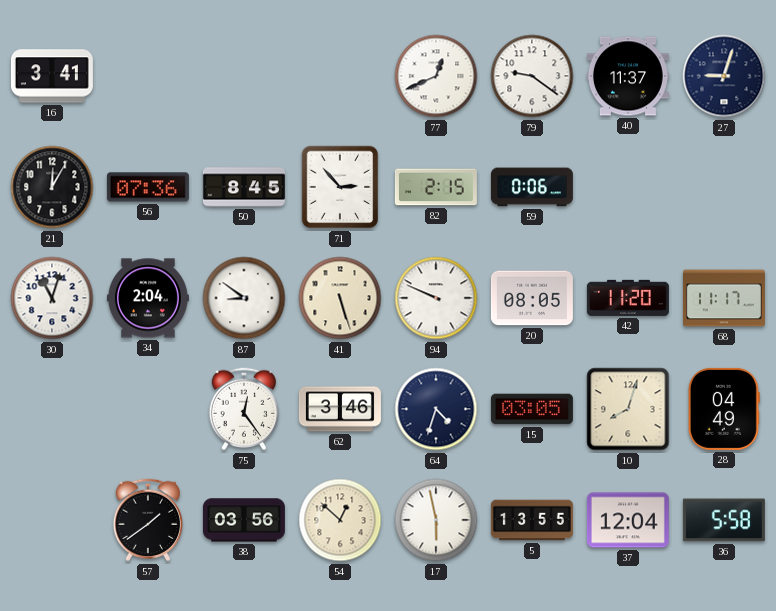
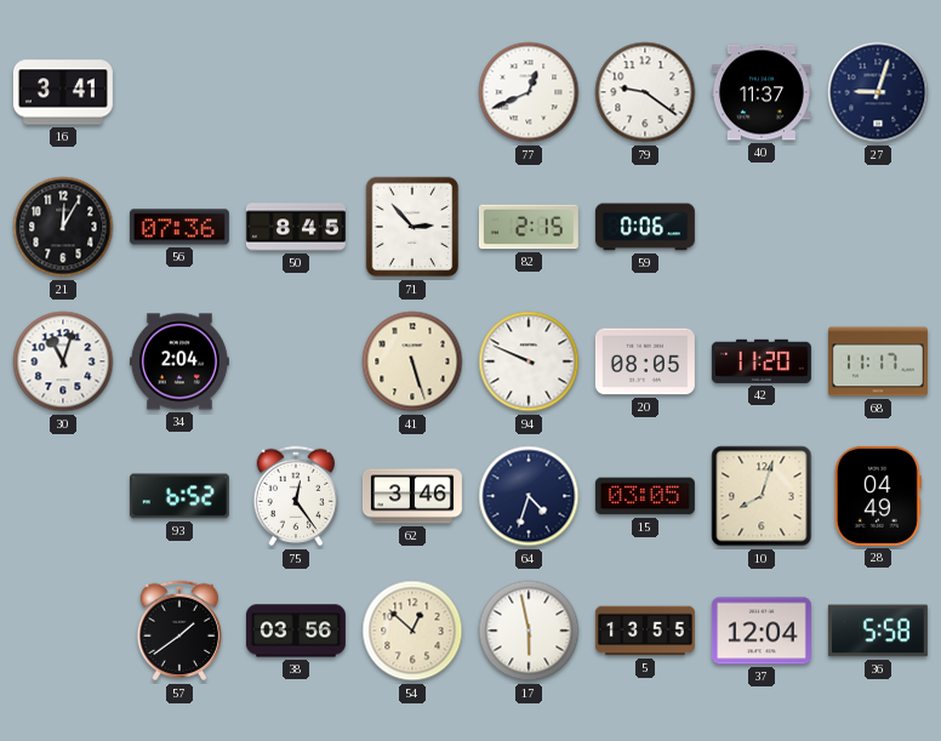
87: 8:51 -> none
93: none -> 6:52
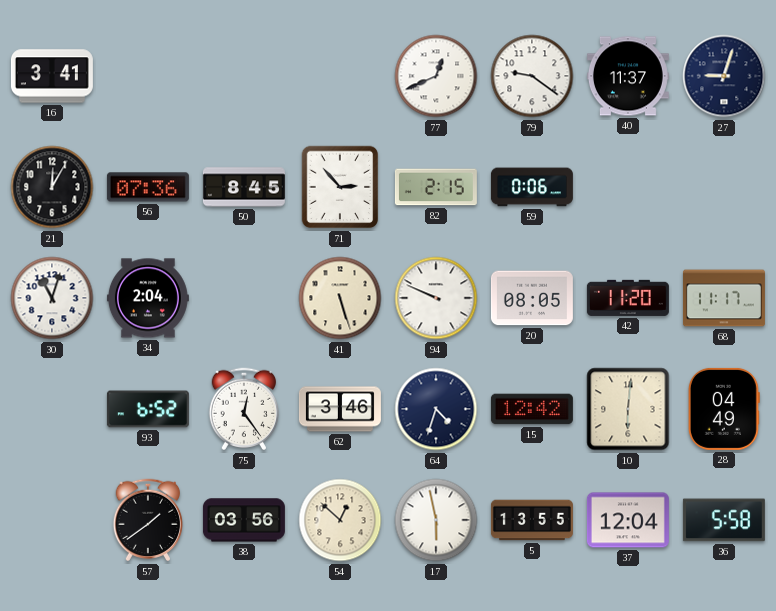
15: 03:05 -> 12:42
10: 8:03 -> 6:01
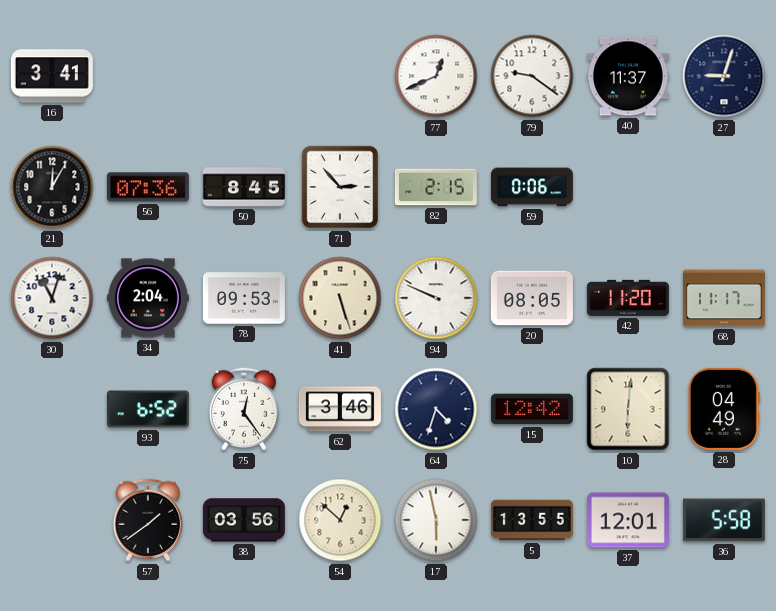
78: none -> 09:53
37: 12:04 -> 12:01
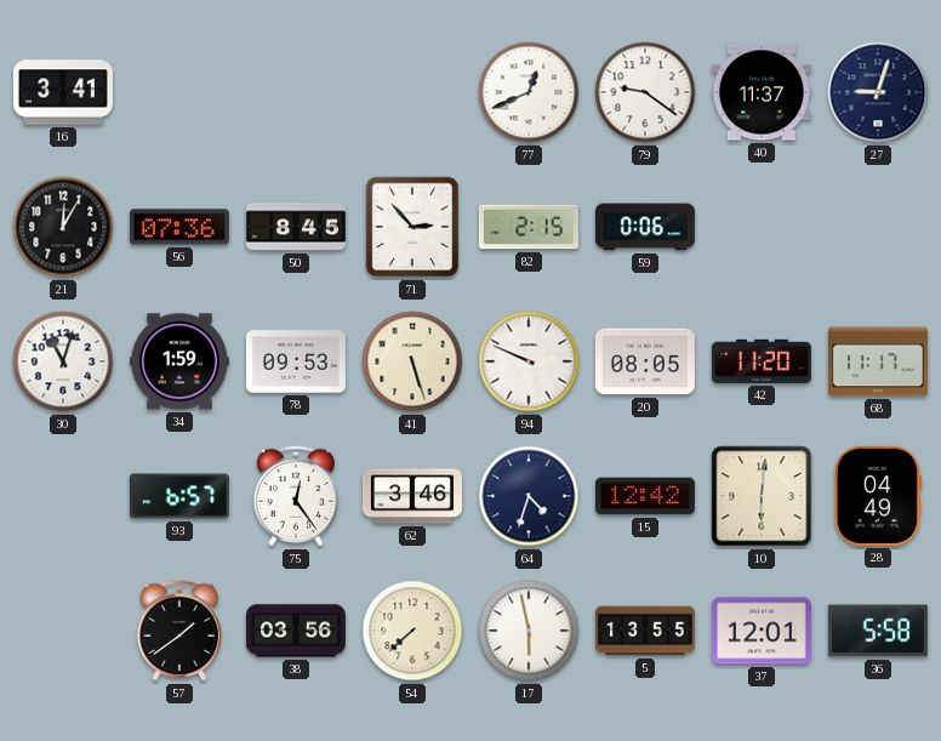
34: 2:04 -> 1:59
93: 6:52 -> 6:57
54: 12:52 -> 7:38
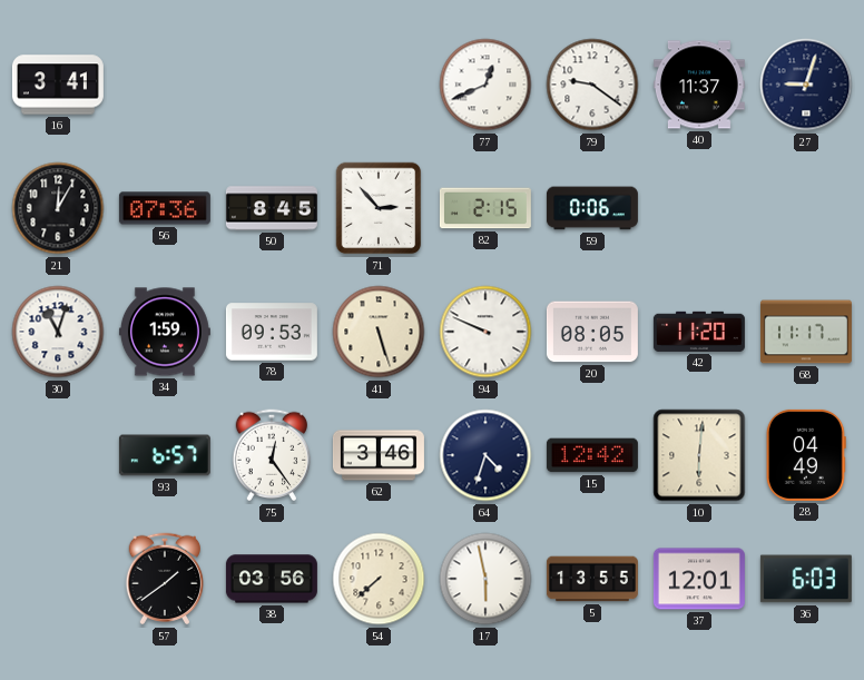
36: 5:58 -> 6:03
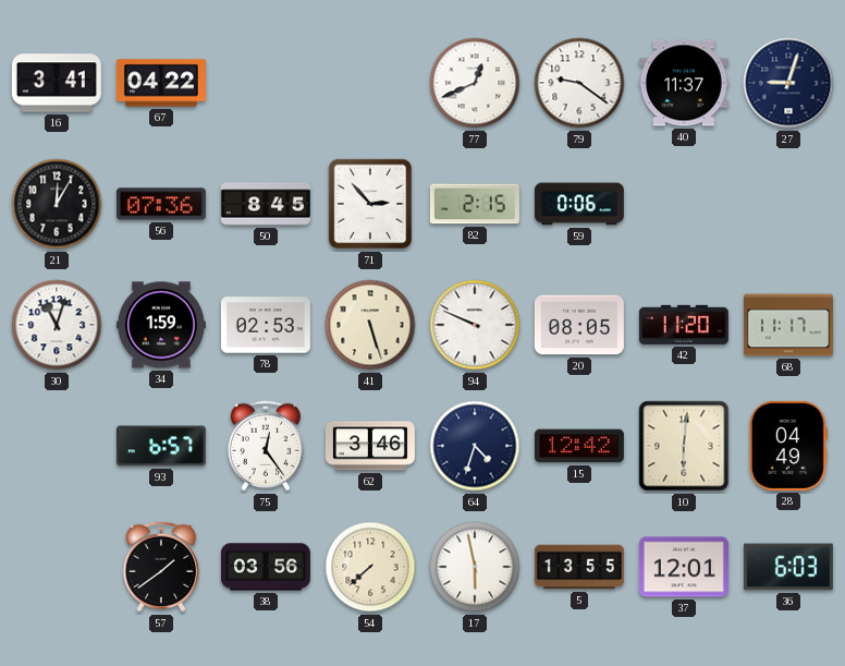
67: none -> 04:22
78: 09:53 -> 02:53
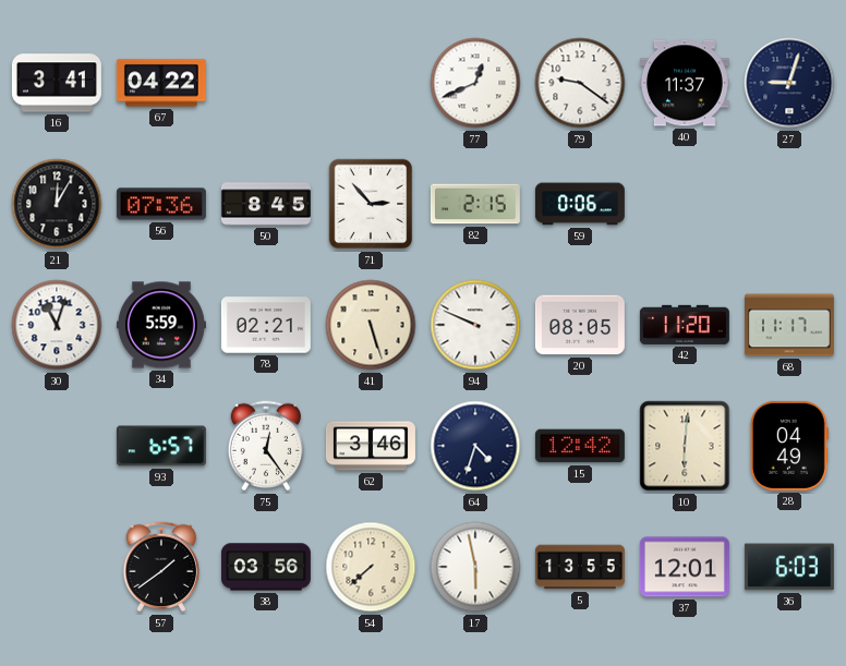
34: 1:59 -> 5:59
78: 02:53 -> 02:21
